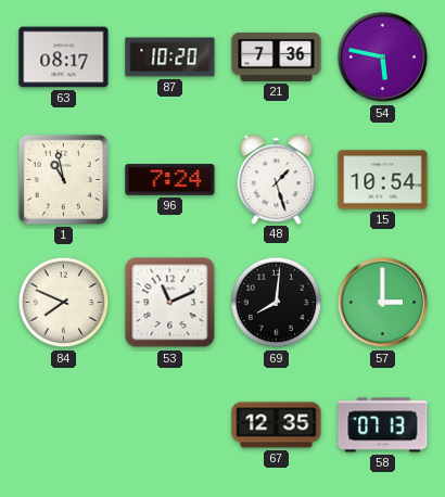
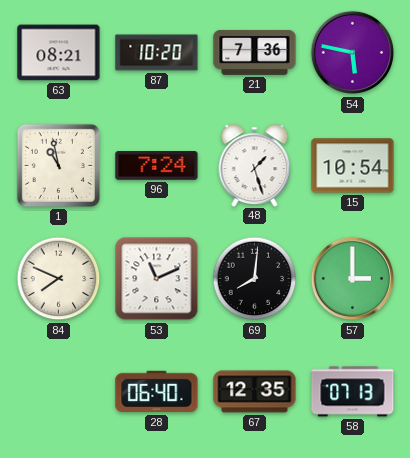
63: 08:17 -> 08:21
28: none -> 06:40
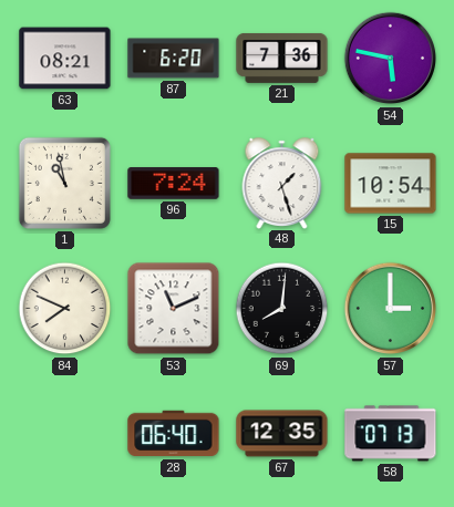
87: 10:20 -> 6:20
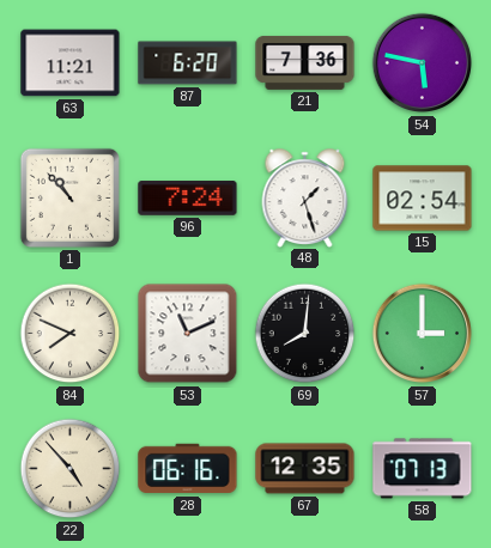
63: 08:21 -> 11:21
1: 10:58 -> 10:53
15: 10:54 -> 02:54
22: none -> 4:53
28: 06:40 -> 06:16
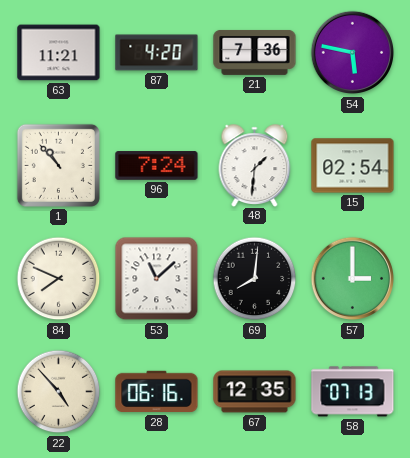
87: 6:20 -> 4:20
48: 1:27 -> 1:31
53: 11:11 -> 11:08
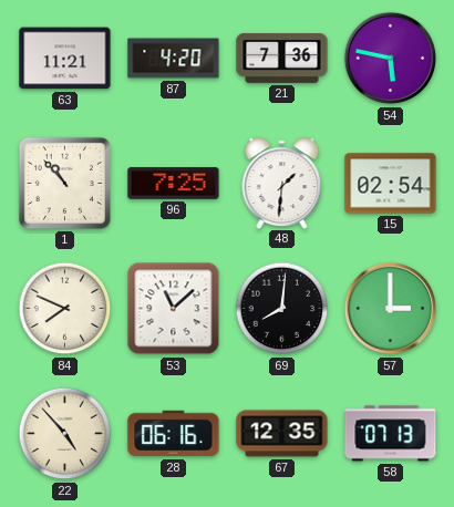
96: 7:24 -> 7:25
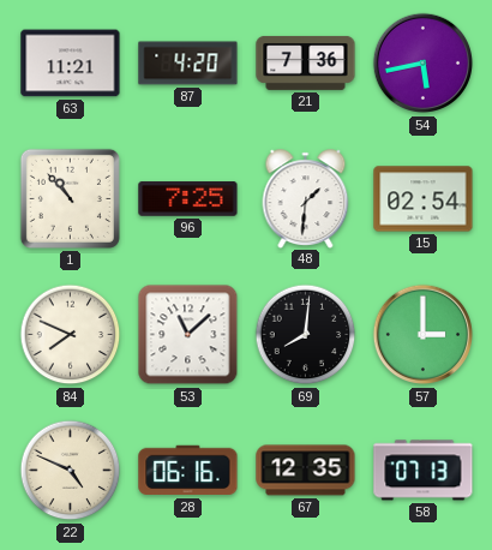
54: 5:47 -> 5:43
22: 4:53 -> 4:49
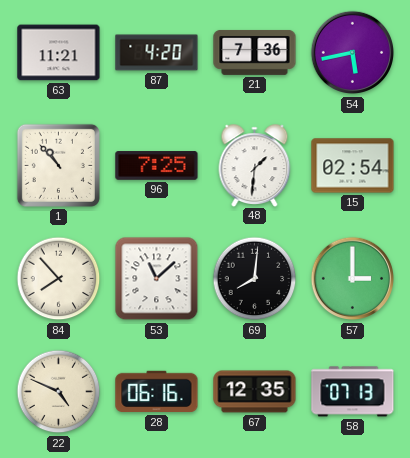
84: 7:49 -> 7:53
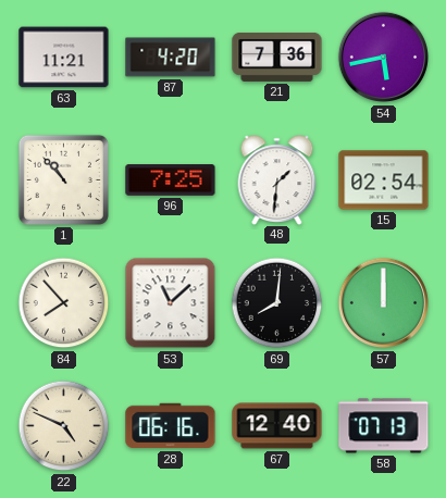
57: 3:00 -> 12:00
67: 12:35 -> 12:40
